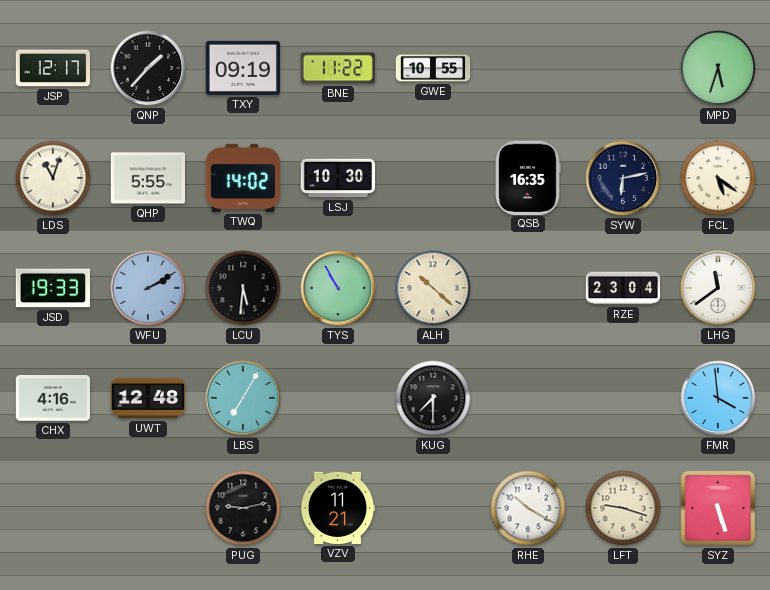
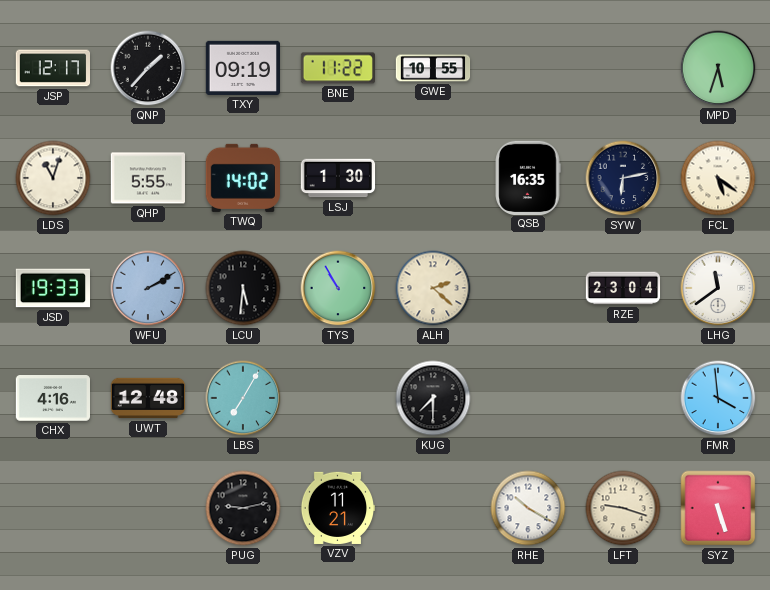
LSJ: 10:30 -> 1:30
ALH: 10:22 -> 2:22
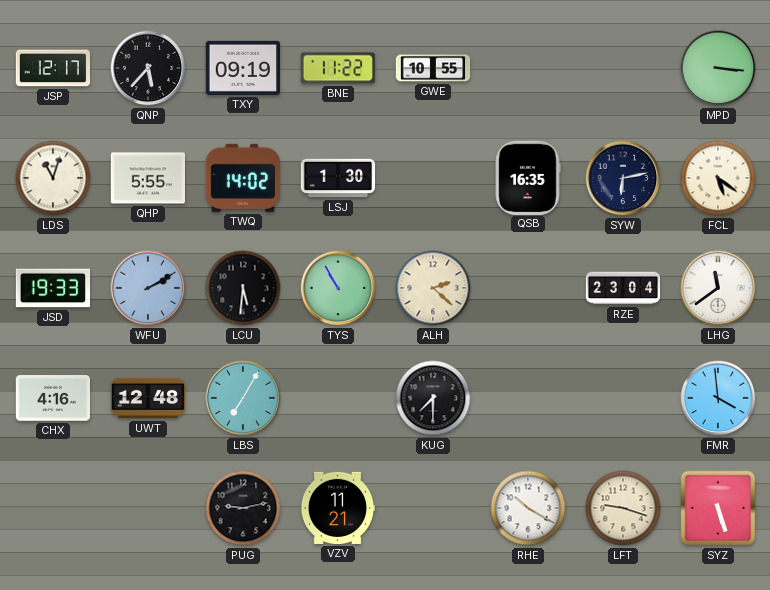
QNP: 1:37 -> 5:37
MPD: 5:33 -> 3:16
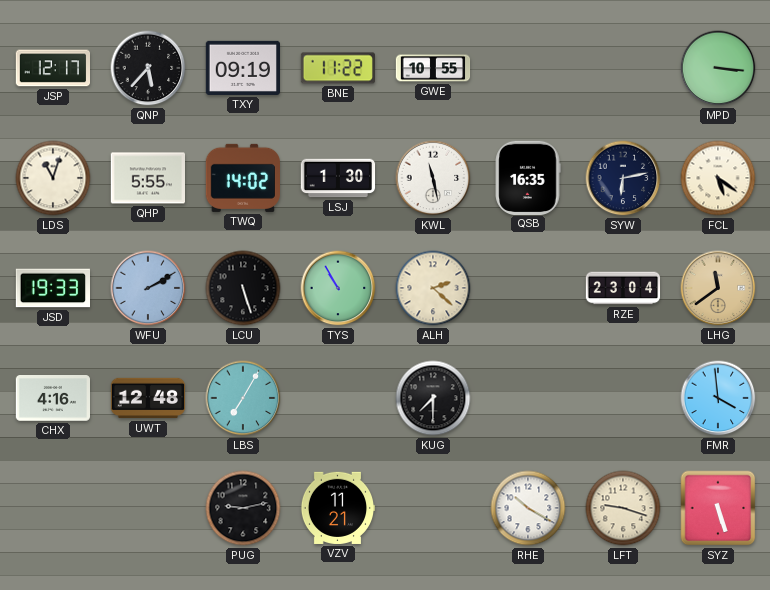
KWL: none -> 11:28
LCU: 5:31 -> 5:27
LHG dial: white -> champagne
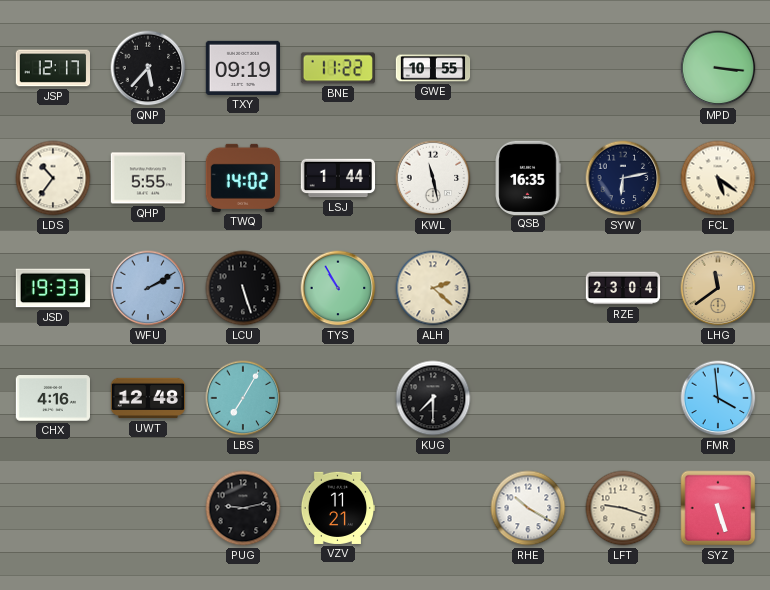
LDS: 11:03 -> 10:36
LSJ: 1:30 -> 1:44
